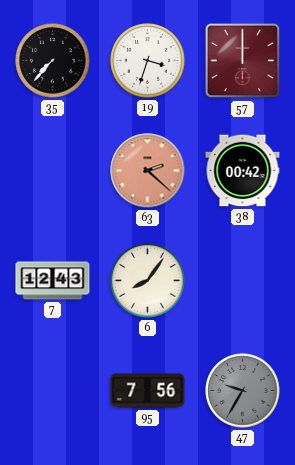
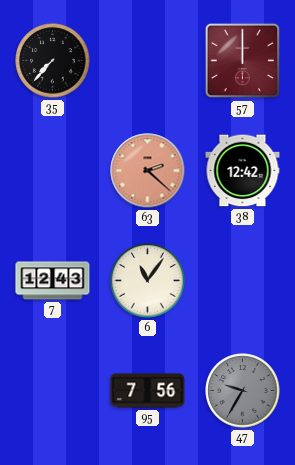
19: 3:33 -> none
38: 00:42 -> 12:42
6: 8:06 -> 11:06
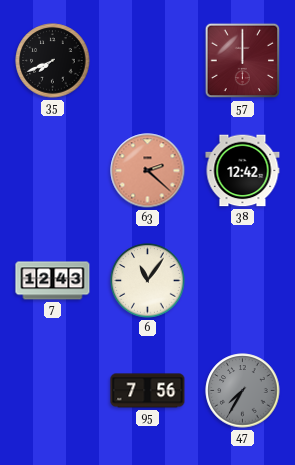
35: 7:37 -> 7:41
47: 9:35 -> 7:35
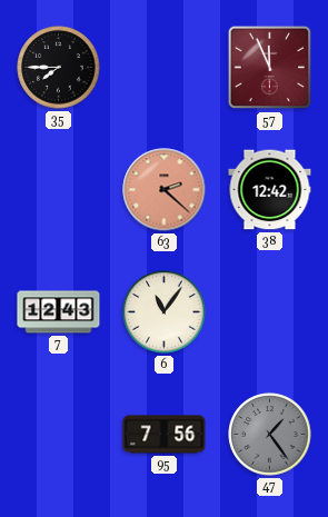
35: 7:41 -> 7:45
57: 12:00 -> 11:56
47: 7:35 -> 1:24
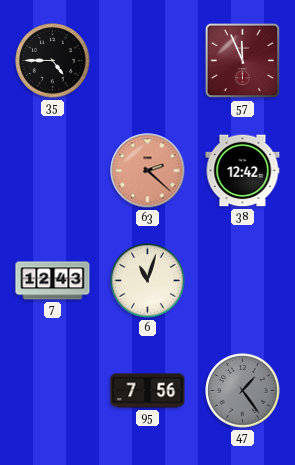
35: 7:45 -> 4:45
6: 11:06 -> 11:03
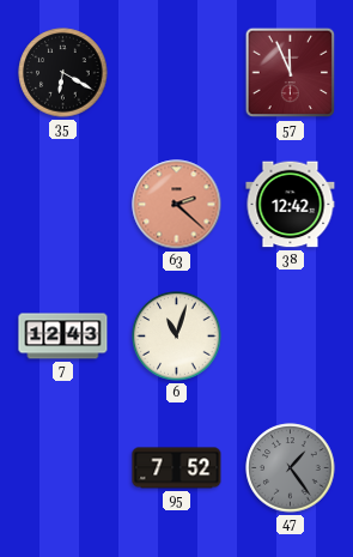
35: 4:45 -> 6:20
95: 7:56 -> 7:52
